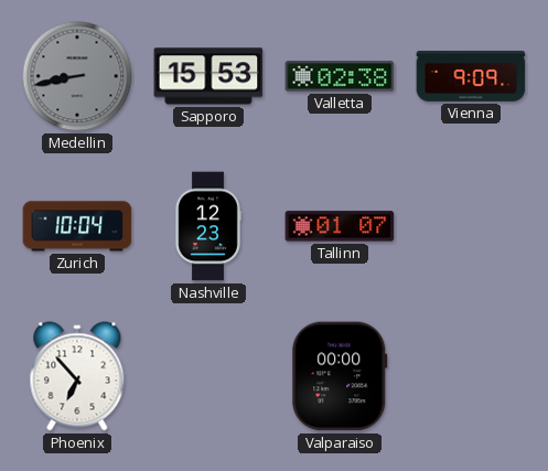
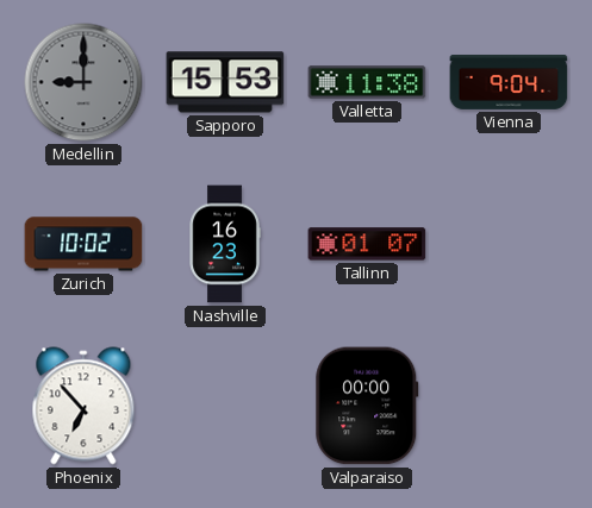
Medellin: 8:43 -> 9:00
Valletta: 02:38 -> 11:38
Vienna: 9:09 -> 9:04
Zurich: 10:04 -> 10:02
Nashville: 12:23 -> 16:23
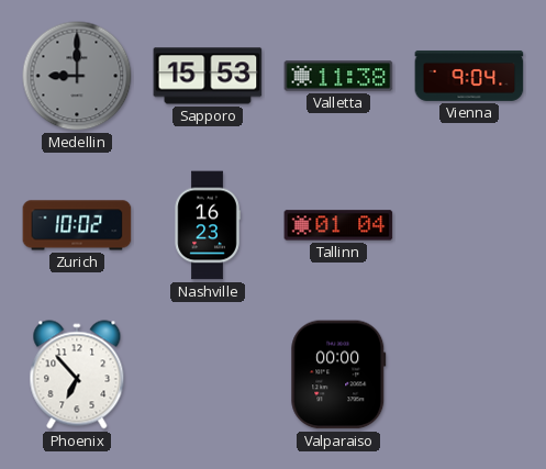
Tallinn: 01:07 -> 01:04
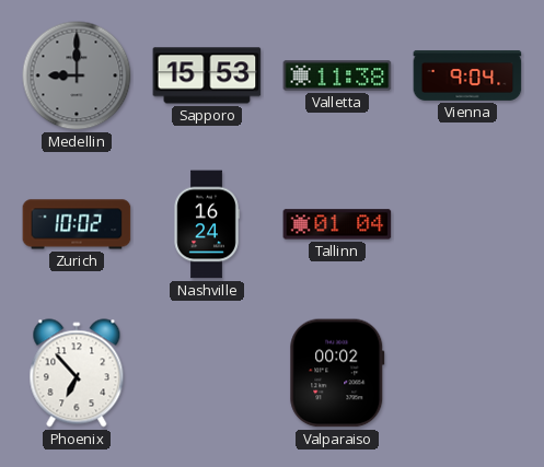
Nashville: 16:23 -> 16:24
Valparaiso: 00:00 -> 00:02
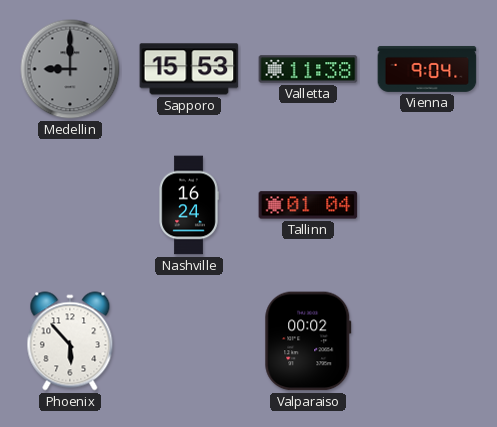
Zurich: 10:02 -> none
Phoenix: 6:53 -> 5:53
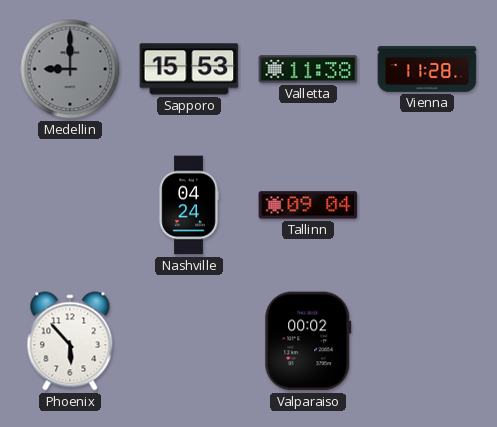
Vienna: 9:04 -> 11:28
Nashville: 16:24 -> 04:24
Tallinn: 01:04 -> 09:04
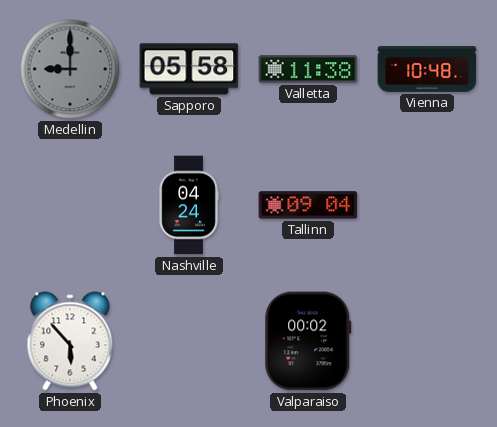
Sapporo: 15:53 -> 05:58
Vienna: 11:28 -> 10:48
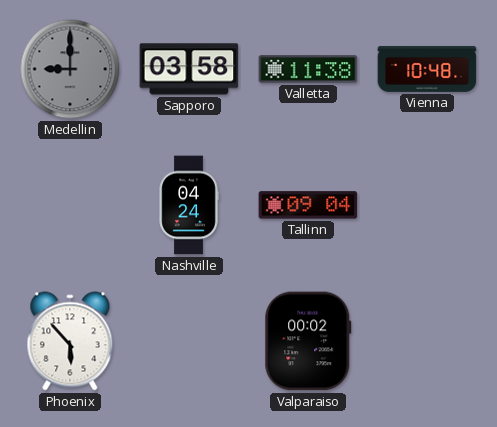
Sapporo: 05:58 -> 03:58
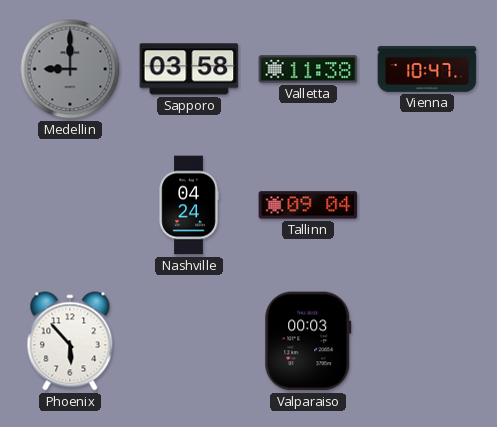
Vienna: 10:48 -> 10:47
Valparaiso: 00:02 -> 00:03
